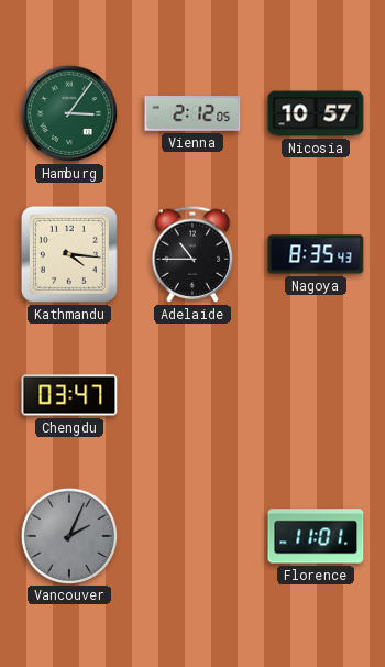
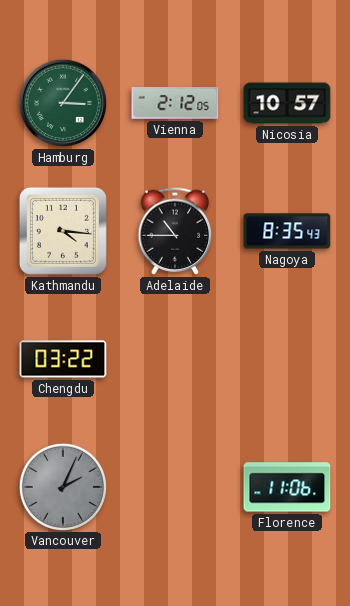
Chengdu: 03:47 -> 03:22
Florence: 11:01 -> 11:06
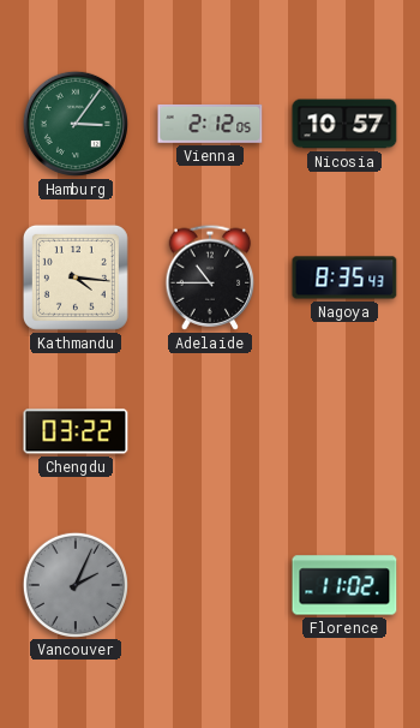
Florence: 11:06 -> 11:02
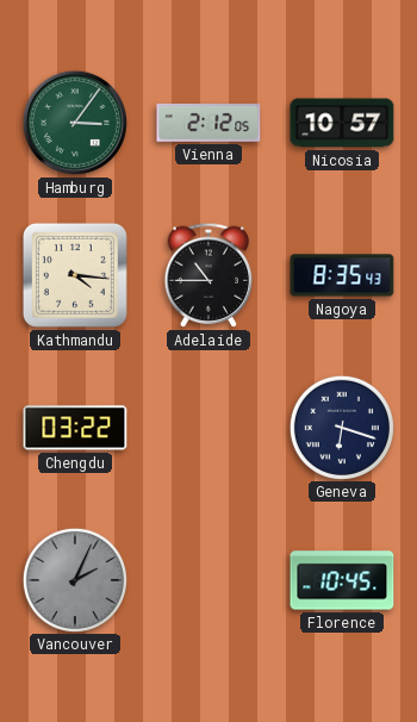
Geneva: none -> 6:18
Florence: 11:02 -> 10:45
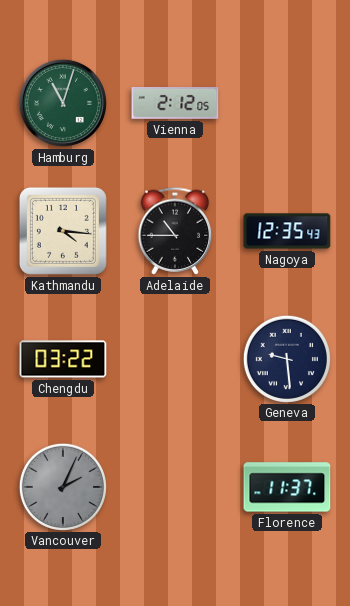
Hamburg: 3:06 -> 11:03
Nicosia: 10:57 -> none
Nagoya: 8:35 -> 12:35
Geneva: 6:18 -> 9:29
Florence: 10:45 -> 11:37
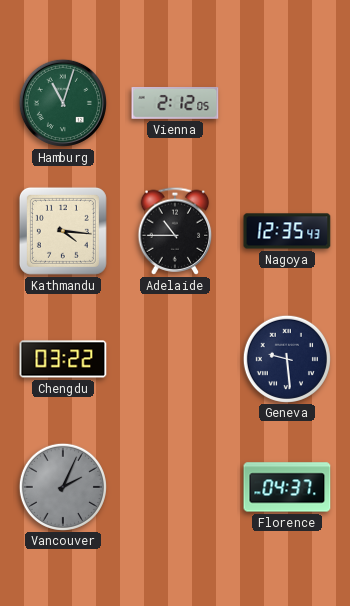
Florence: 11:37 -> 04:37
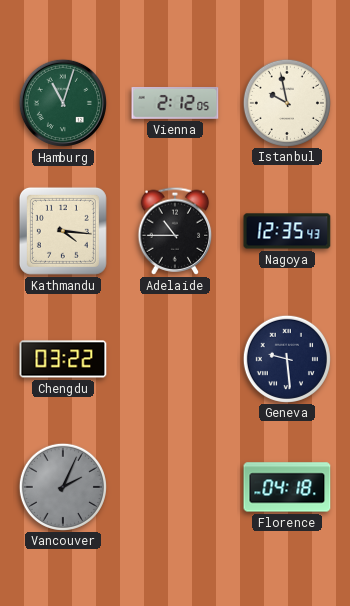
Istanbul: none -> 9:58
Florence: 04:37 -> 04:18
